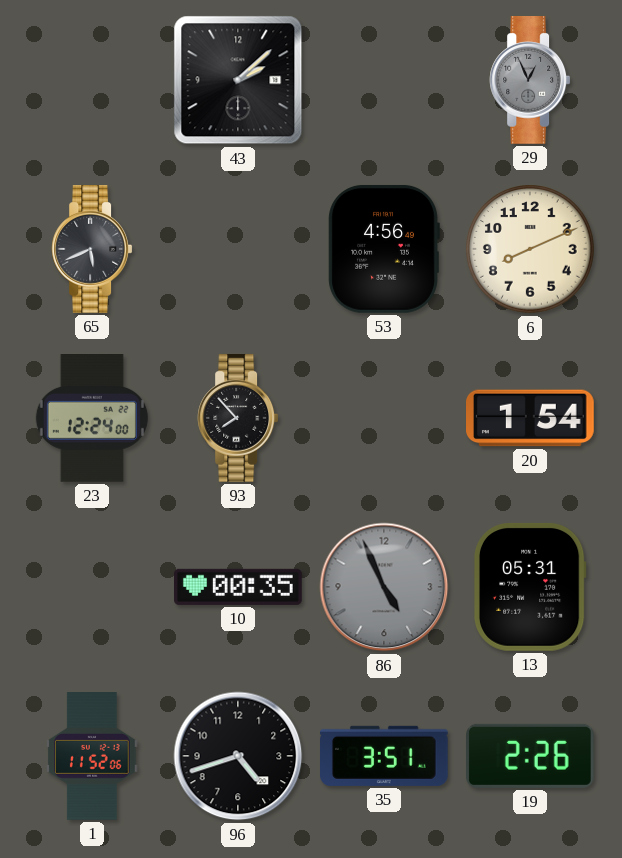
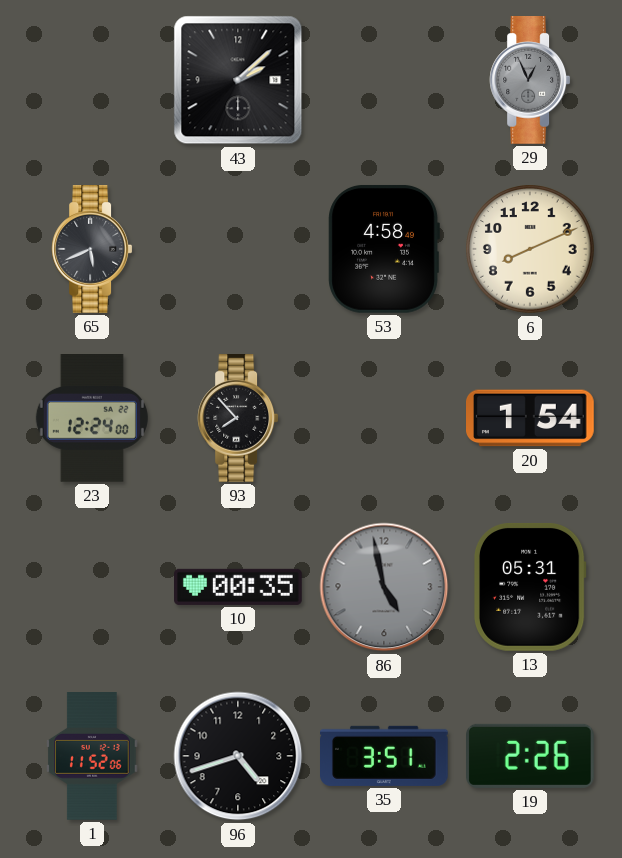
53: 4:56 -> 4:58
86: 4:56 -> 4:58
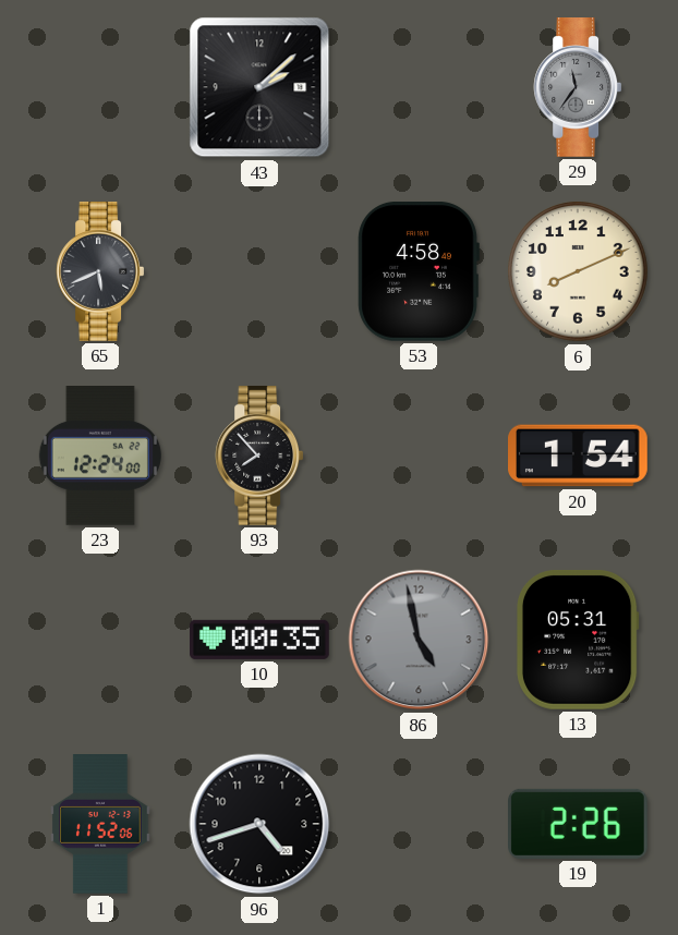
29: 12:56 -> 11:36
35: 3:51 -> none
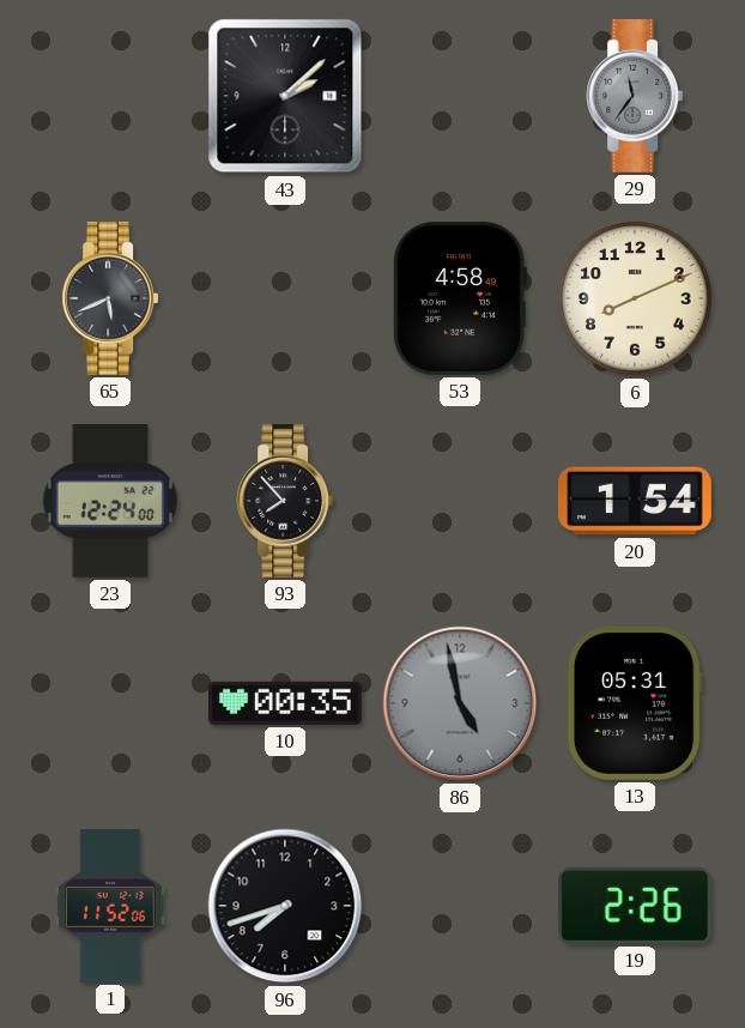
96: 4:42 -> 7:42
